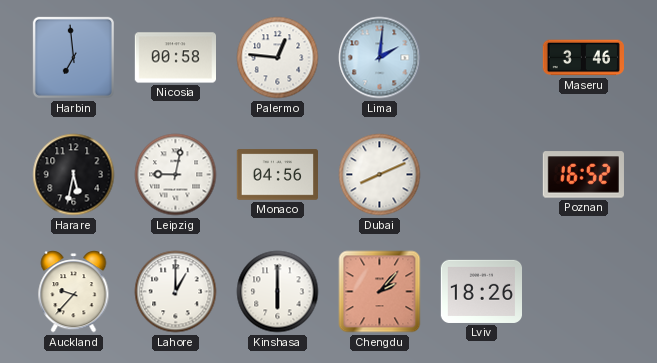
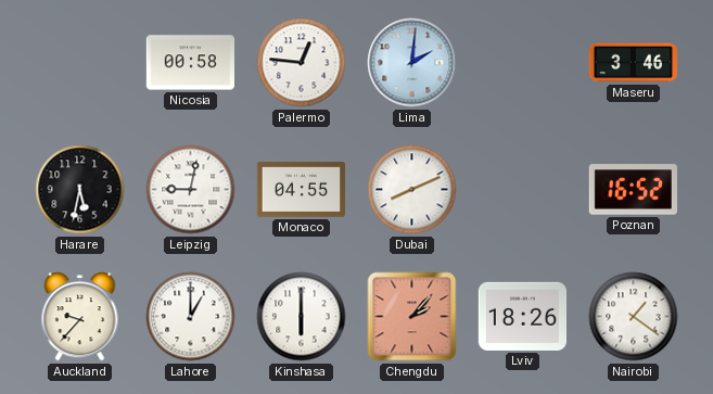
Harbin: 6:59 -> none
Monaco: 04:56 -> 04:55
Nairobi: none -> 1:21
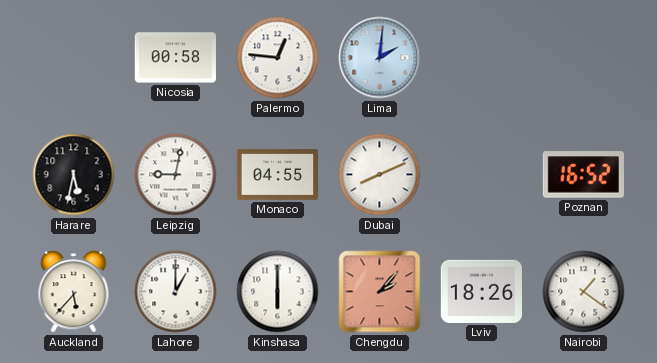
Maseru: 3:46 -> none
Auckland: 9:37 -> 5:37
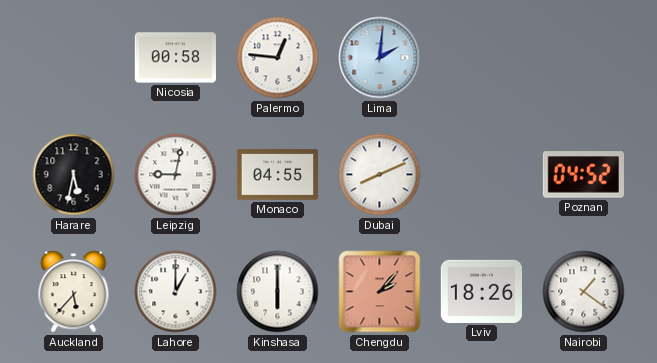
Poznan: 16:52 -> 04:52
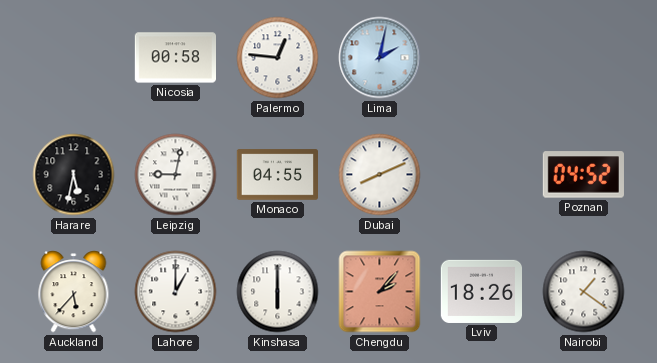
Lima: 2:01 -> 2:02
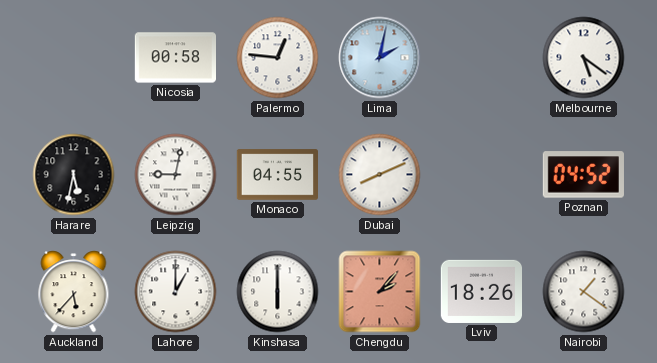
Melbourne: none -> 5:21
